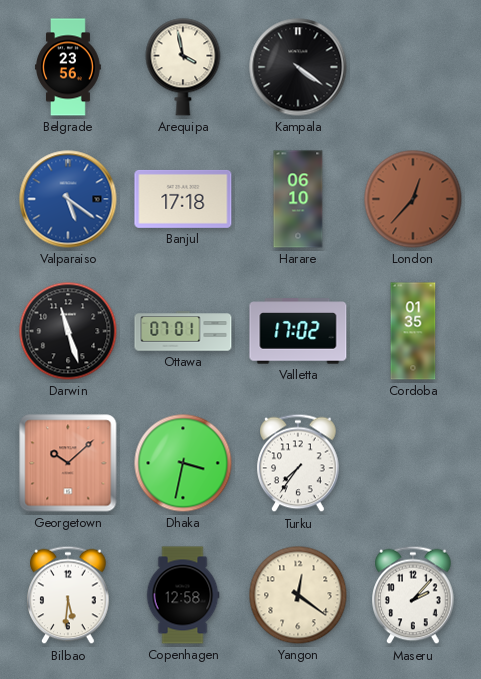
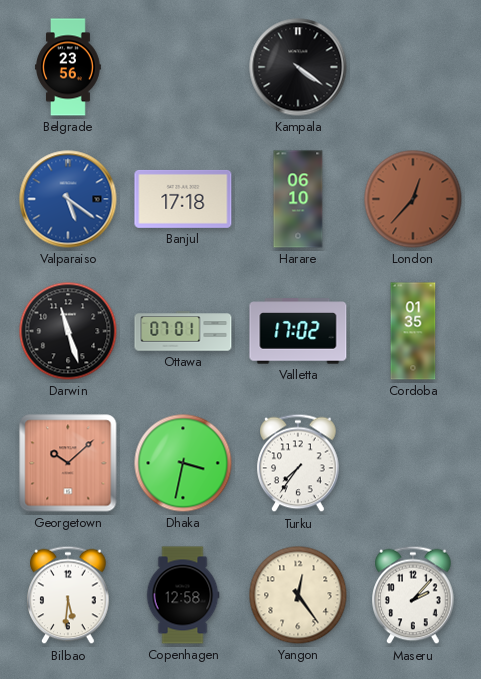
Arequipa: 3:58 -> none
Yangon: 12:21 -> 12:24
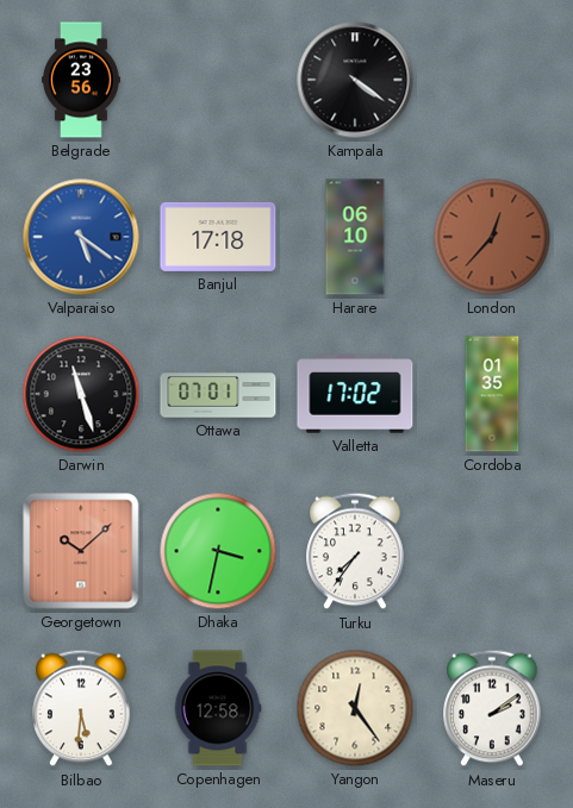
Maseru: 2:07 -> 2:09
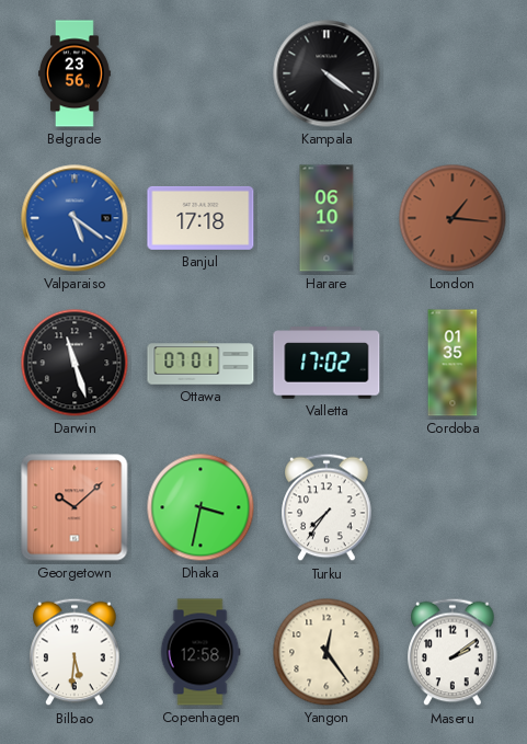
London: 12:37 -> 1:16
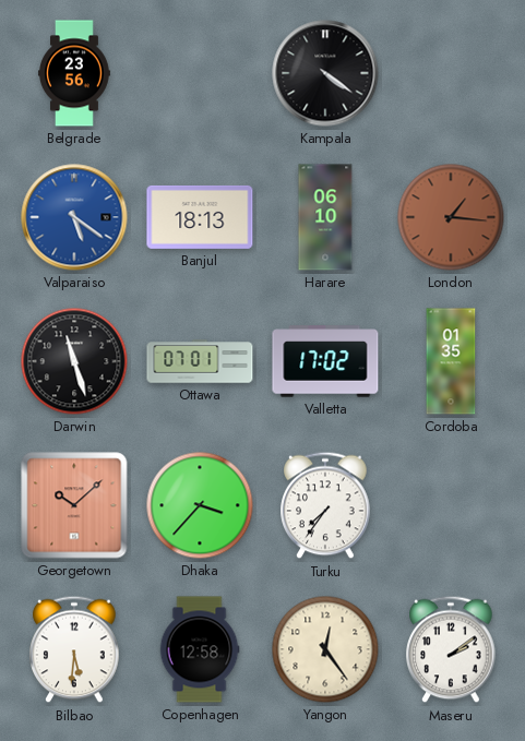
Banjul: 17:18 -> 18:13
Dhaka: 3:32 -> 3:37
